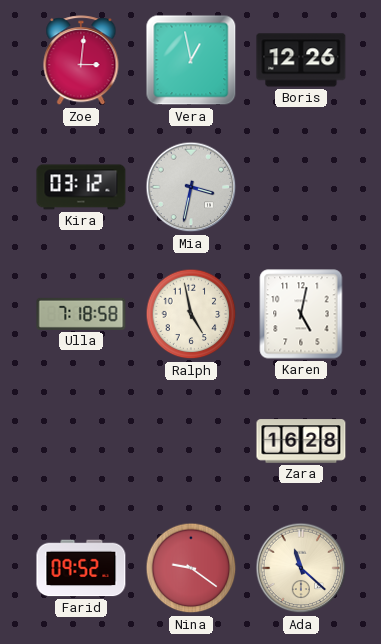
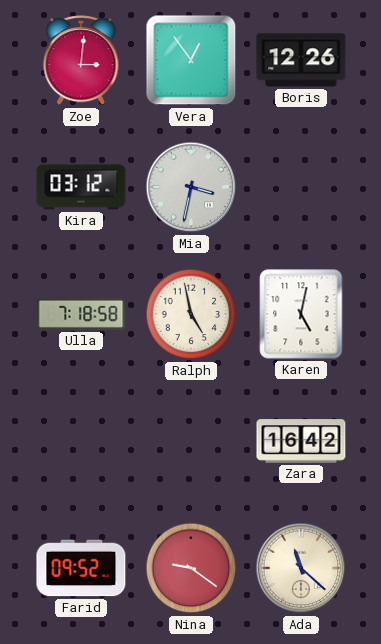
Vera: 12:58 -> 12:54
Zara: 16:28 -> 16:42
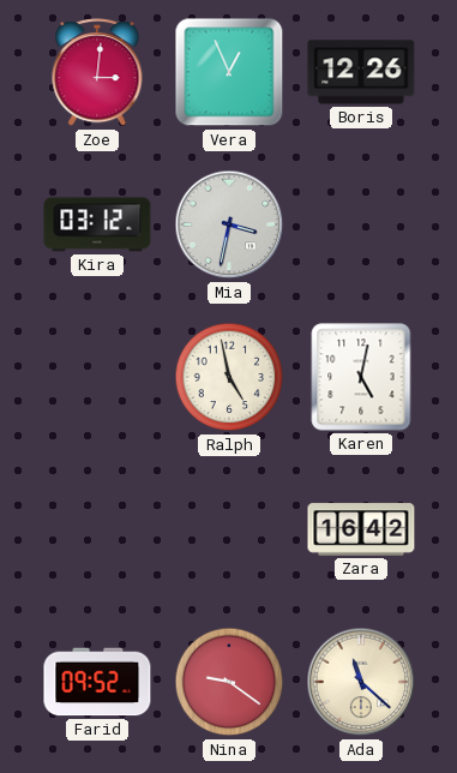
Vera: 12:54 -> 12:56
Ulla: 7:18 -> none
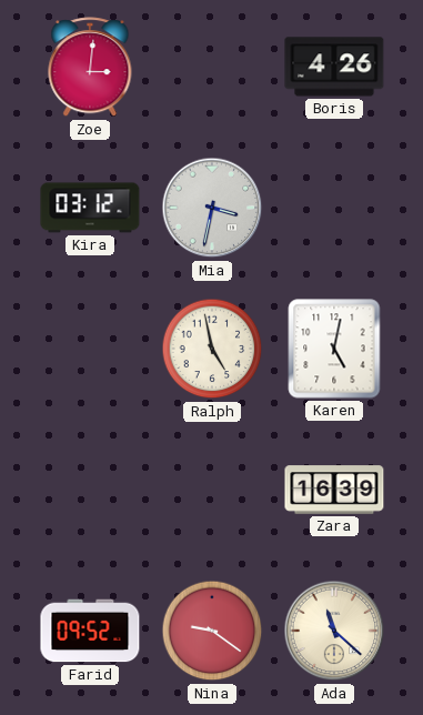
Vera: 12:56 -> none
Boris: 12:26 -> 4:26
Zara: 16:42 -> 16:39
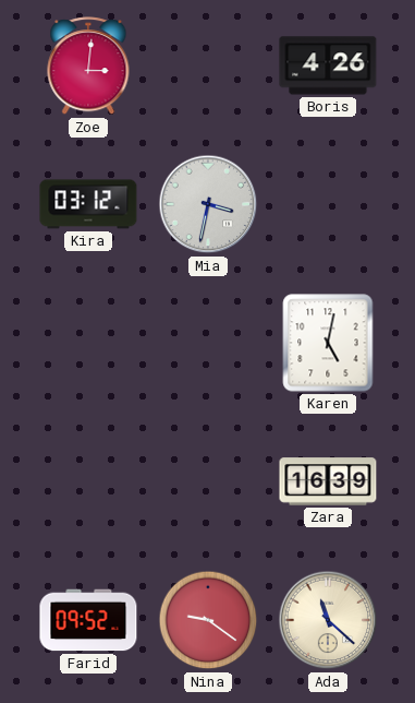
Ralph: 4:58 -> none
